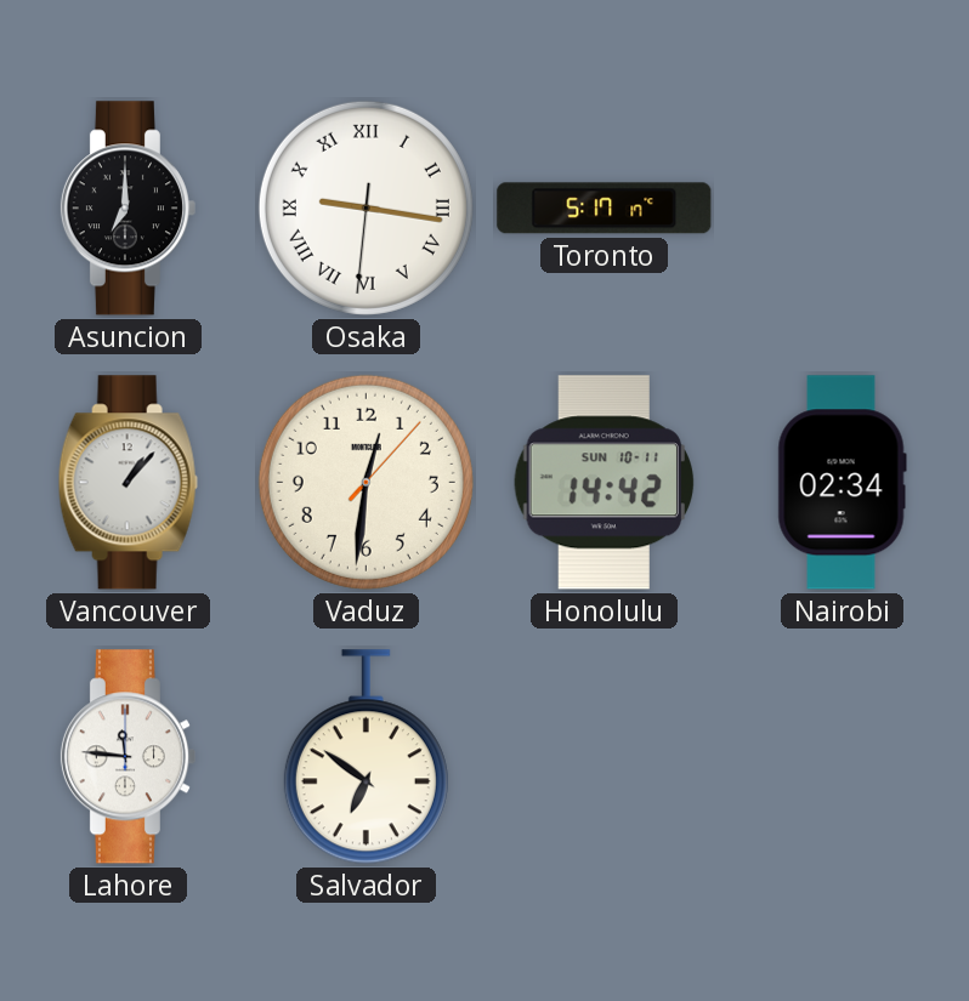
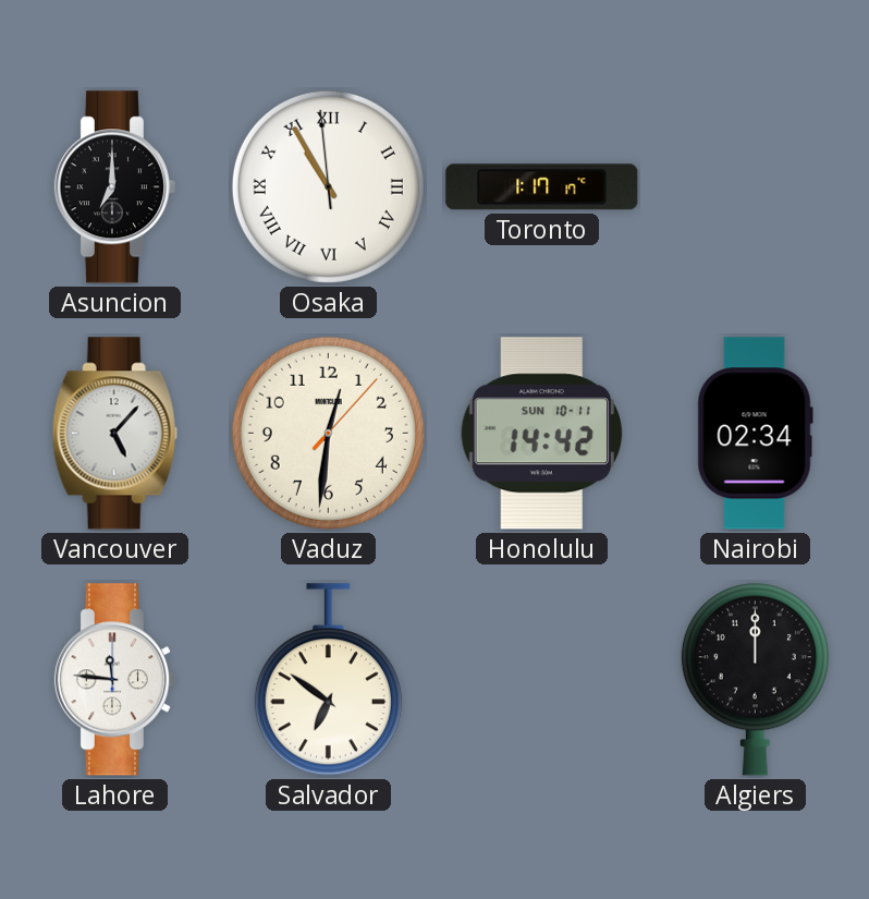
Osaka: 9:16 -> 10:54
Toronto: 5:17 -> 1:17
Vancouver: 1:07 -> 5:07
Algiers: none -> 12:00
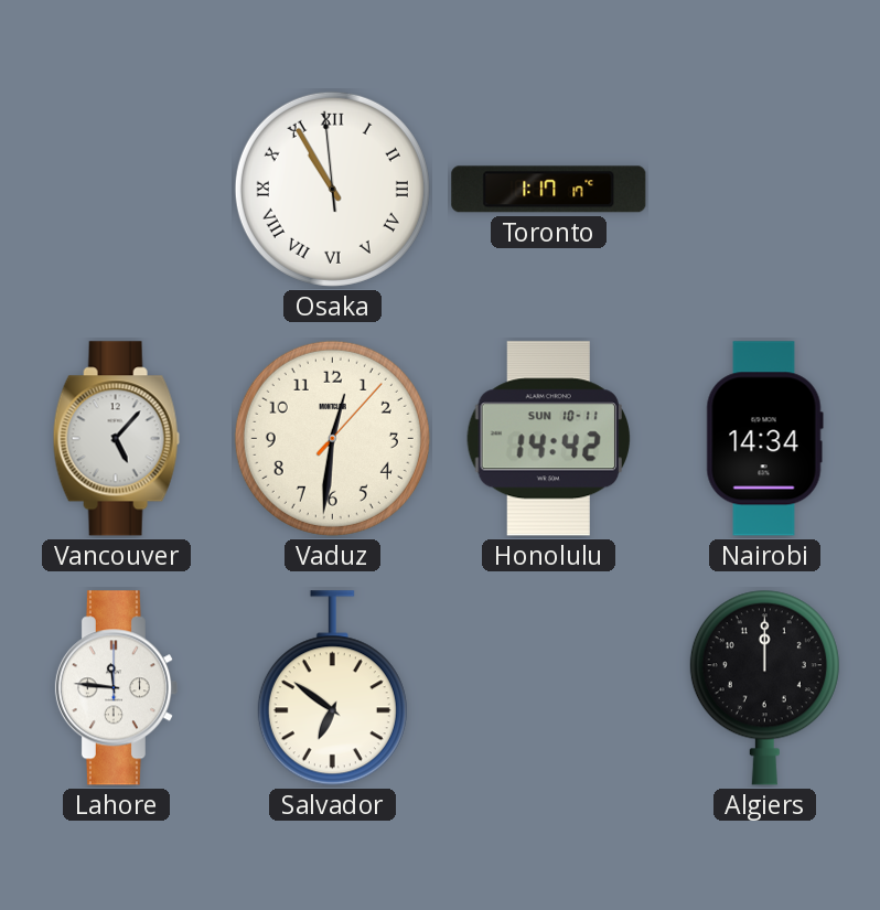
Asuncion: 7:00 -> none
Nairobi: 02:34 -> 14:34
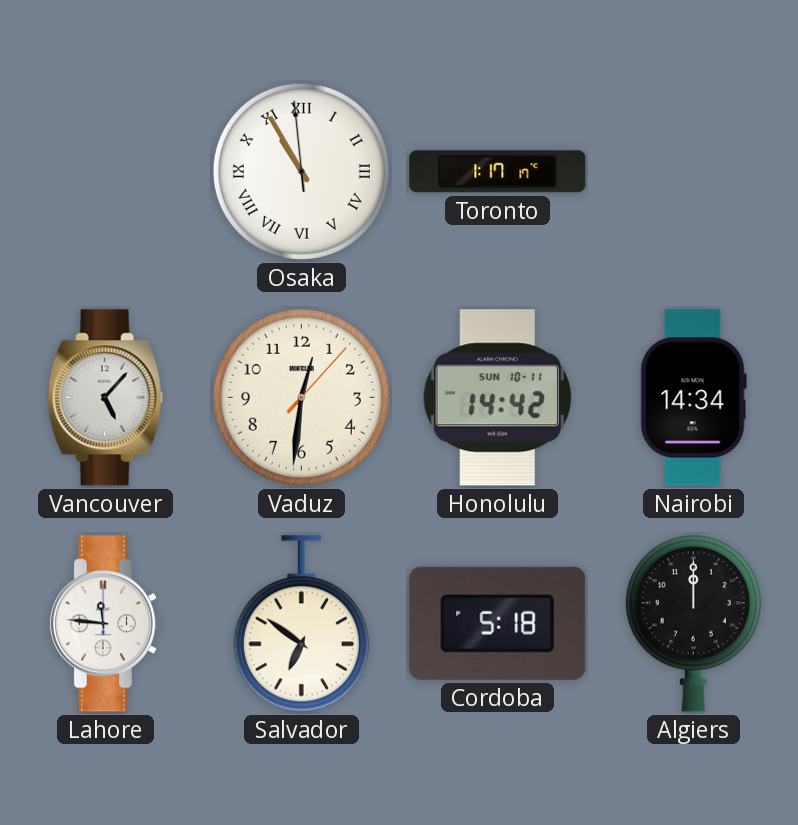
Cordoba: none -> 5:18
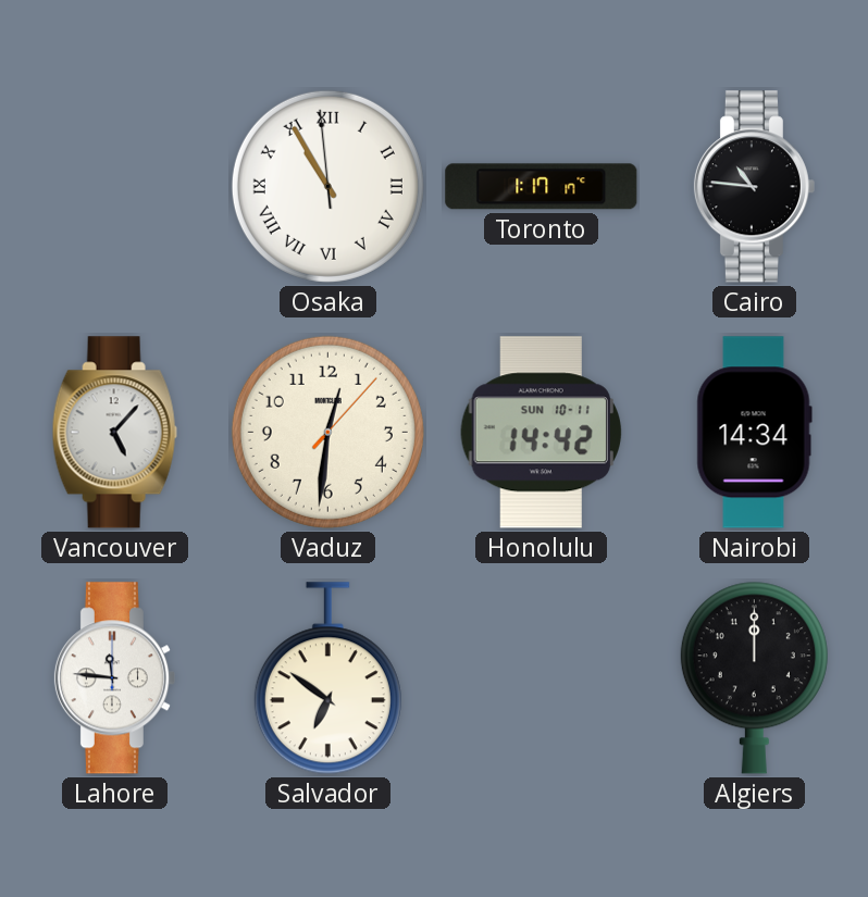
Cairo: none -> 10:46
Cordoba: 5:18 -> none
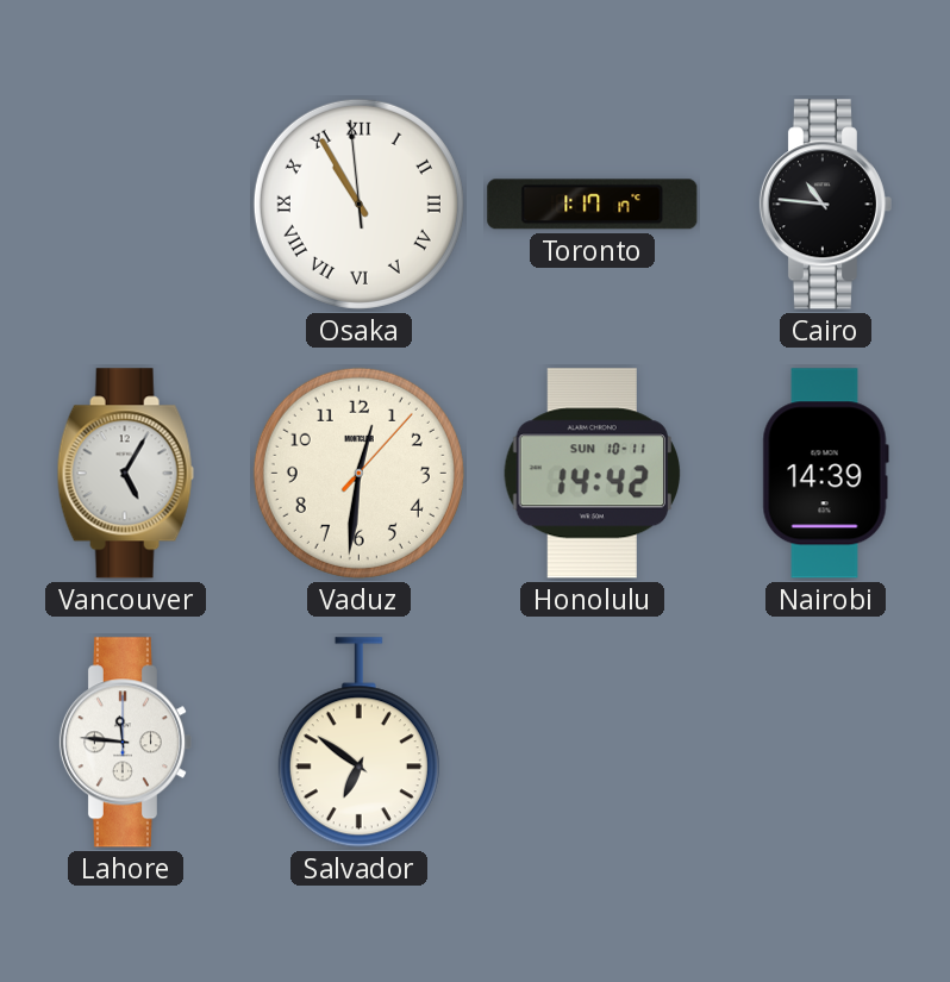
Vancouver: 5:07 -> 5:05
Nairobi: 14:34 -> 14:39
Algiers: 12:00 -> none
